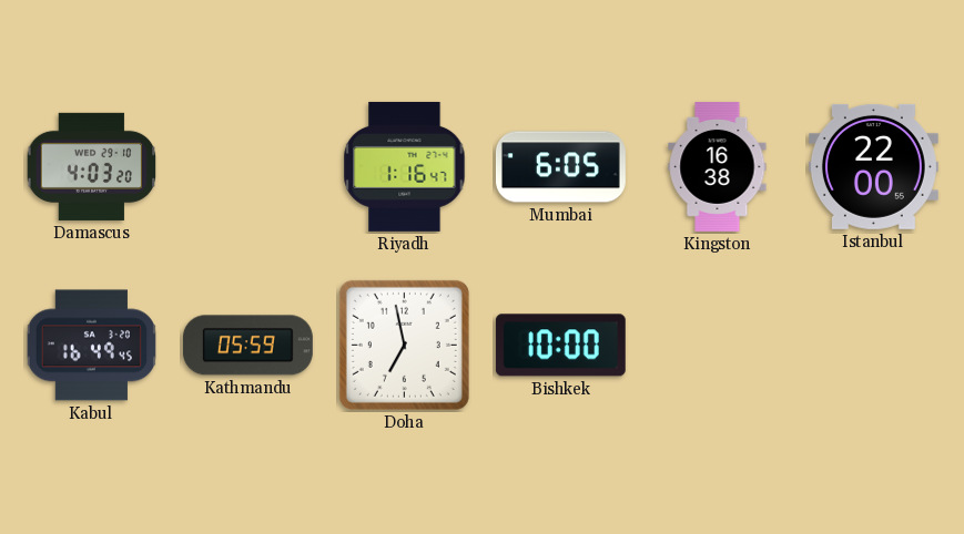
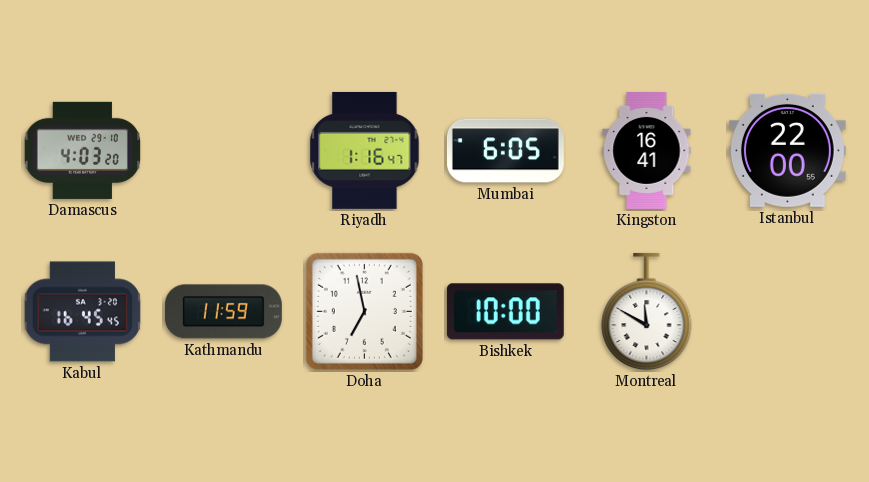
Kingston: 16:38 -> 16:41
Kabul: 16:49 -> 16:45
Kathmandu: 05:59 -> 11:59
Montreal: none -> 11:50
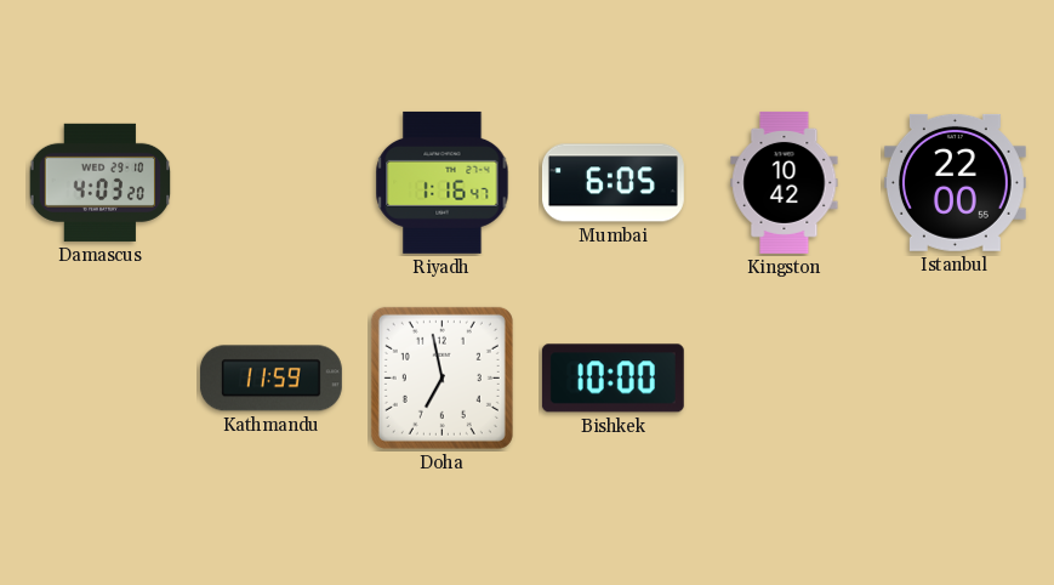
Kingston: 16:41 -> 10:42
Kabul: 16:45 -> none
Montreal: 11:50 -> none
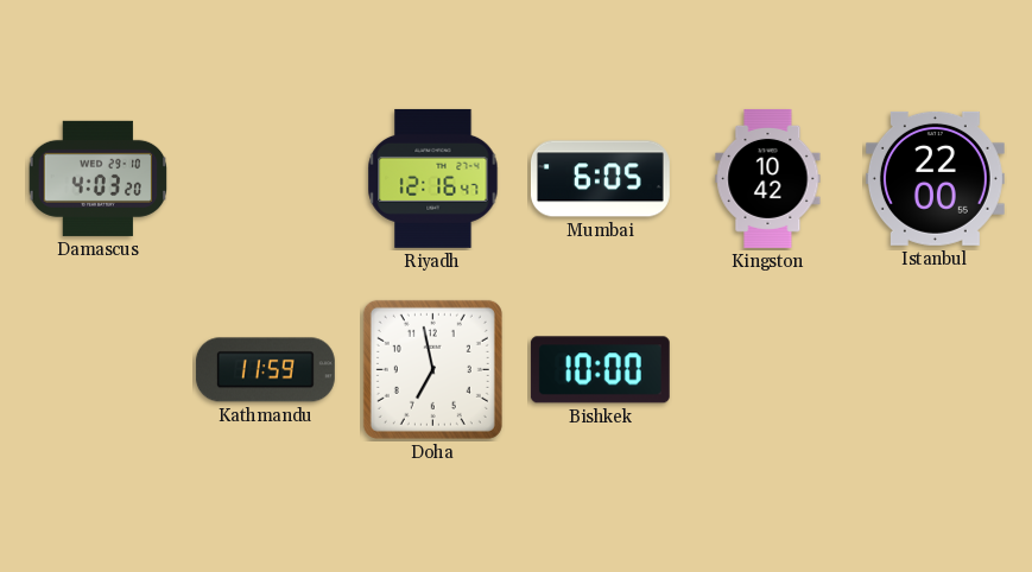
Riyadh: 1:16 -> 12:16
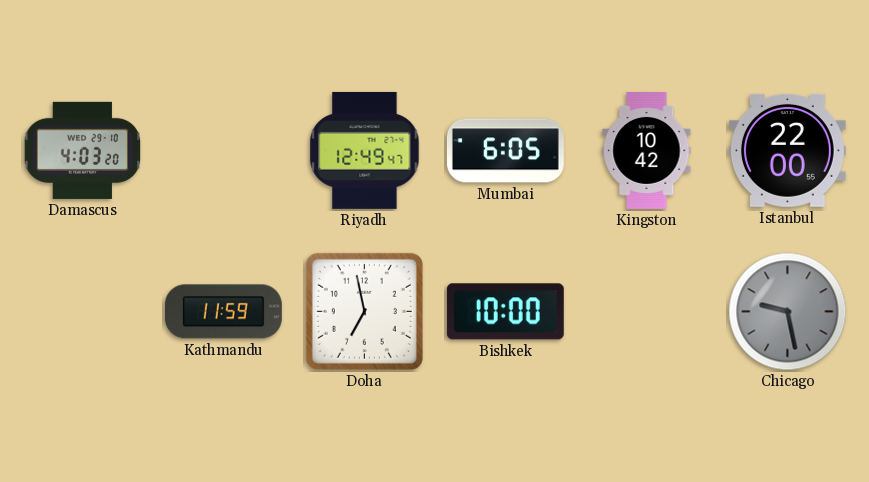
Riyadh: 12:16 -> 12:49
Chicago: none -> 9:28
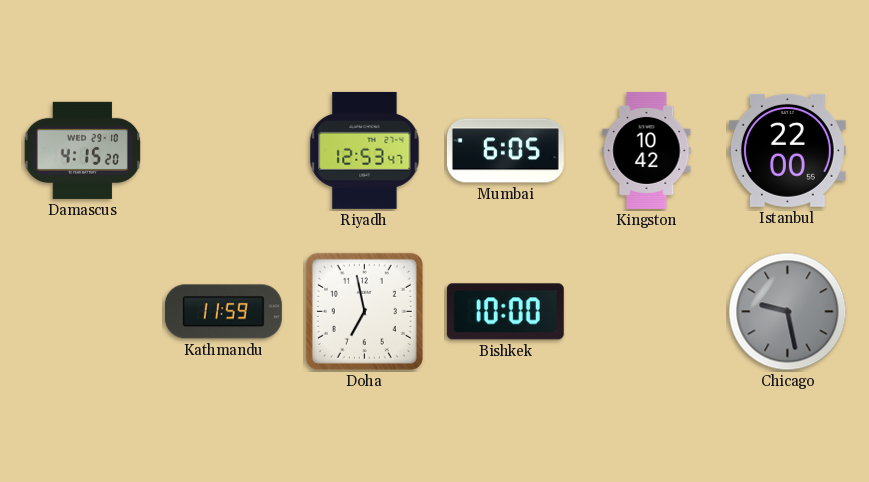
Damascus: 4:03 -> 4:15
Riyadh: 12:49 -> 12:53
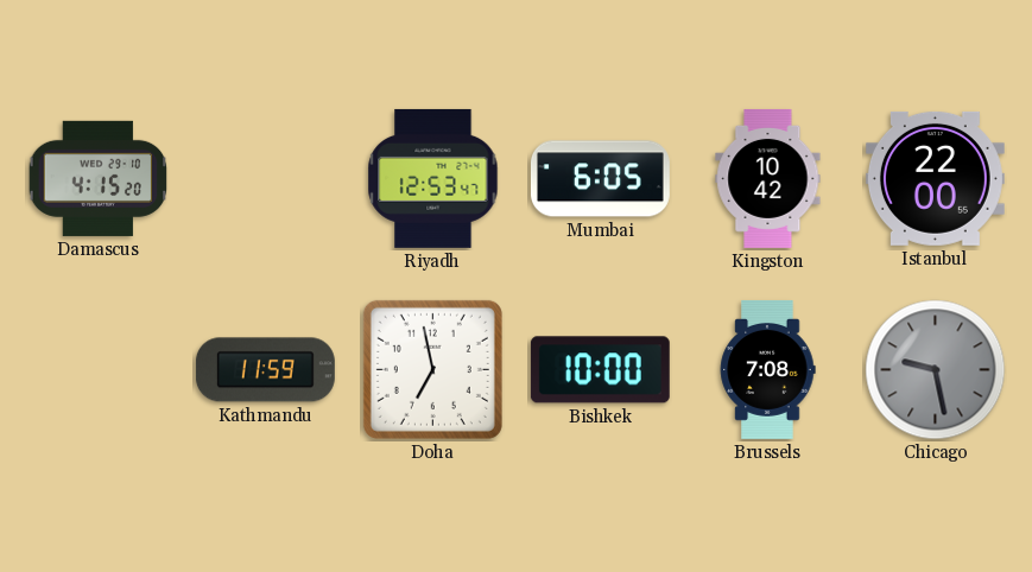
Brussels: none -> 7:08
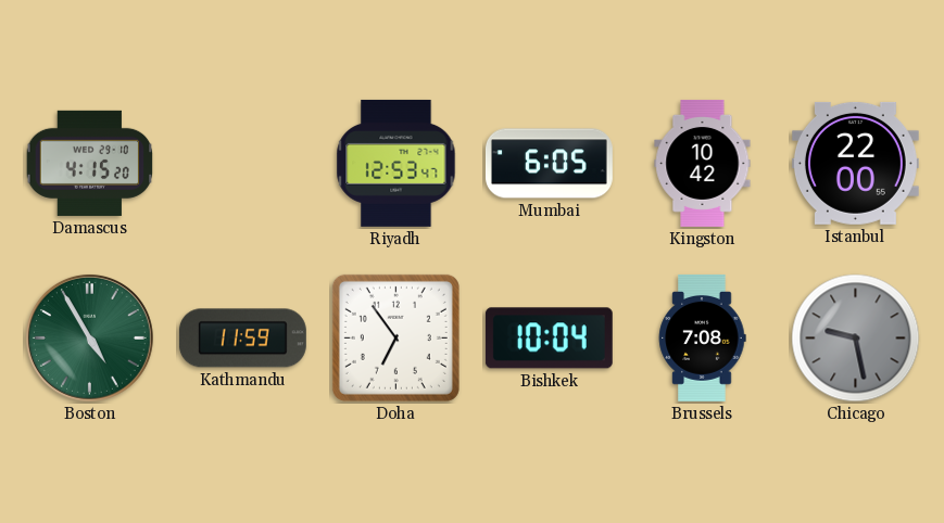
Boston: none -> 4:55
Doha: 6:58 -> 6:54
Bishkek: 10:00 -> 10:04
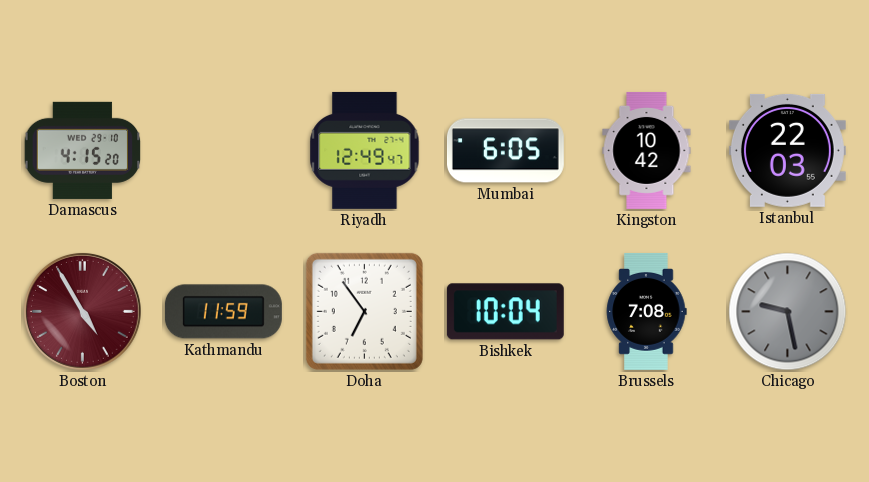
Riyadh: 12:53 -> 12:49
Istanbul: 22:00 -> 22:03
Boston dial: green -> burgundy
